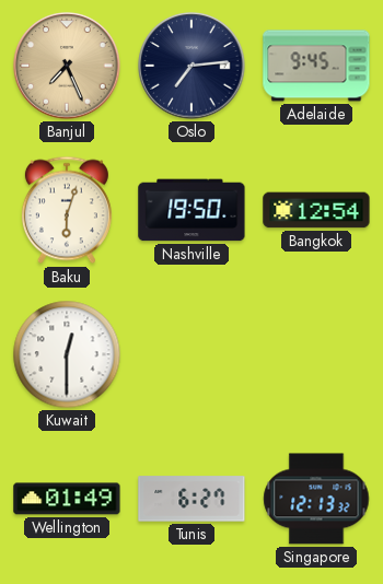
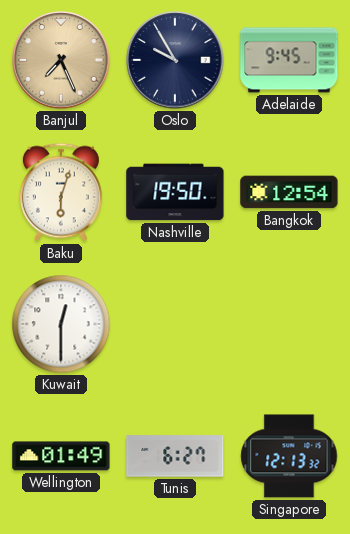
Oslo: 7:14 -> 9:55
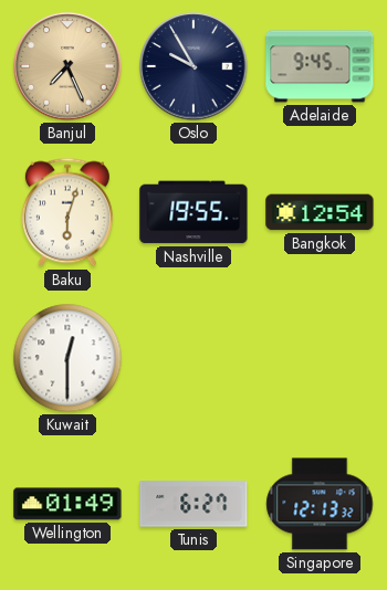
Nashville: 19:50 -> 19:55
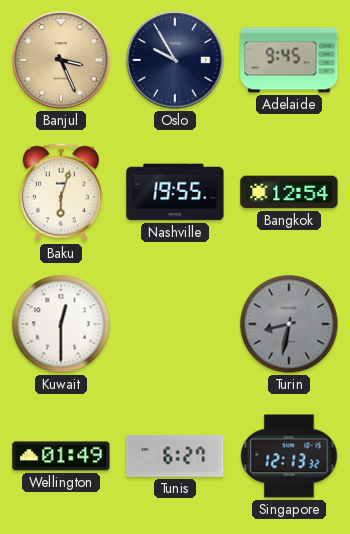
Banjul: 7:26 -> 3:26
Turin: none -> 8:32
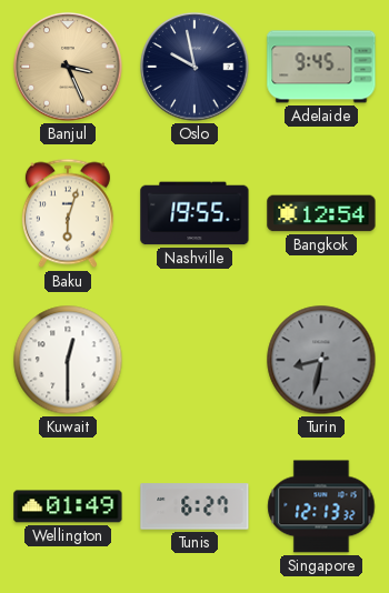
Oslo: 9:55 -> 9:58
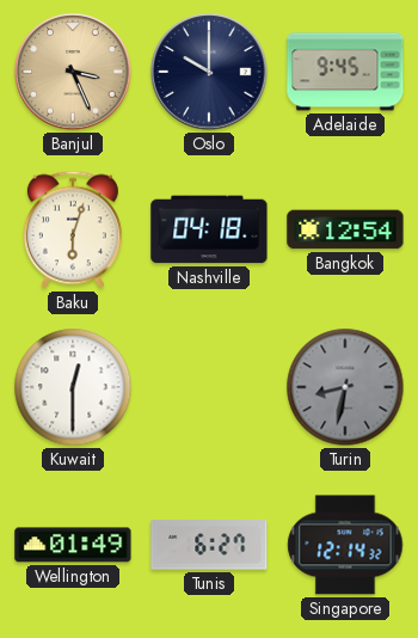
Oslo: 9:58 -> 10:00
Nashville: 19:55 -> 04:18
Singapore: 12:13 -> 12:14
